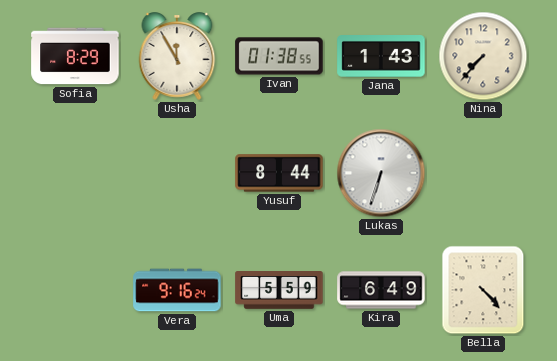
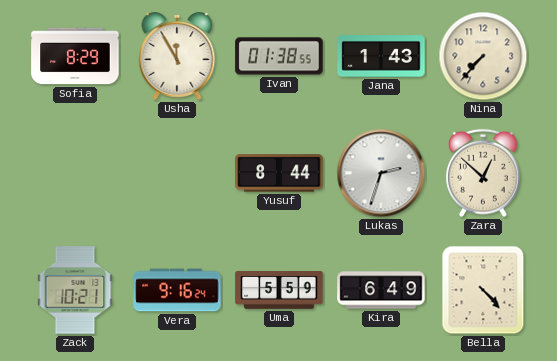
Lukas: 6:33 -> 2:33
Zara: none -> 12:52
Zack: none -> 10:21
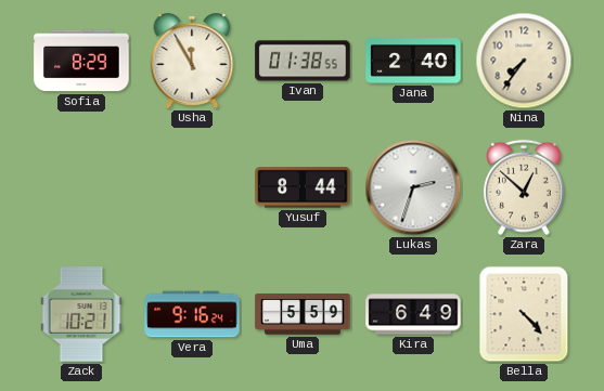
Jana: 1:43 -> 2:40
Nina: 7:37 -> 7:36
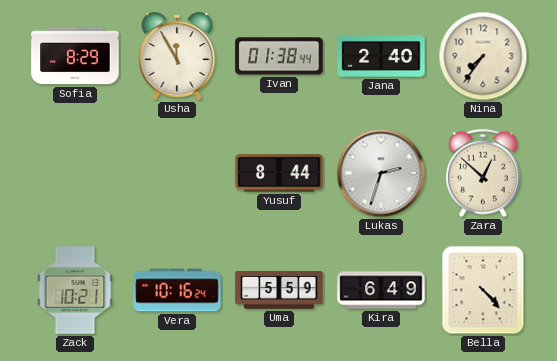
Ivan: 01:38:55 -> 01:38:44
Vera: 9:16 -> 10:16
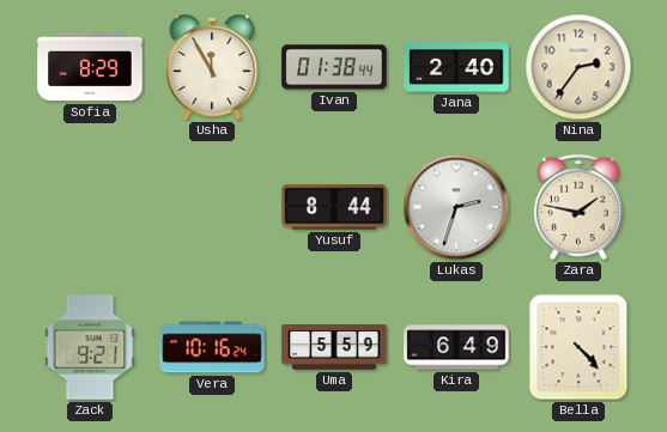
Nina: 7:36 -> 2:36
Zara: 12:52 -> 1:47
Zack: 10:21 -> 9:21
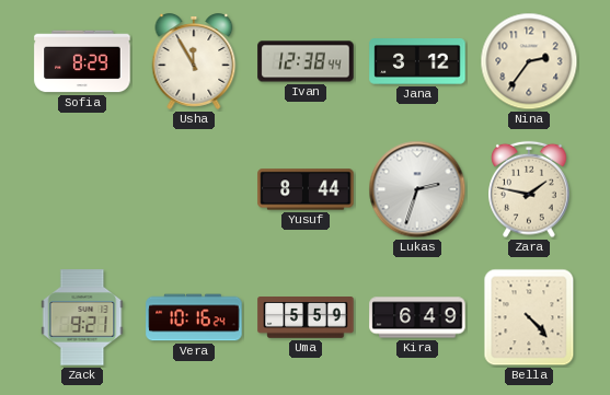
Ivan: 01:38 -> 12:38
Jana: 2:40 -> 3:12
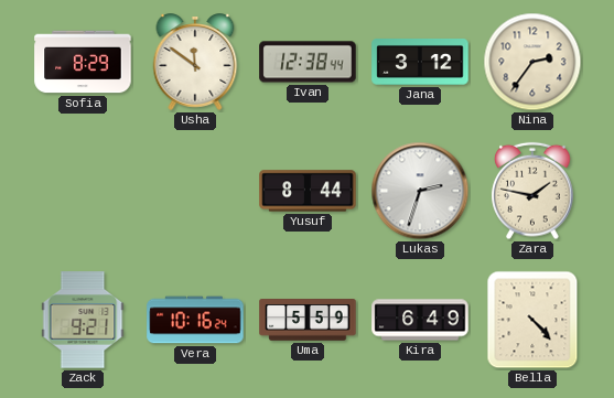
Usha: 11:55 -> 11:51
